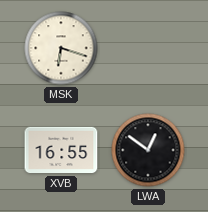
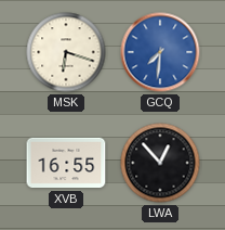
GCQ: none -> 7:31
LWA: 12:51 -> 12:53
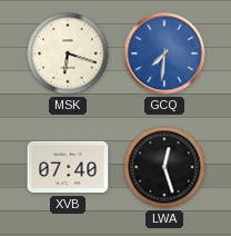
XVB: 16:55 -> 07:40
LWA: 12:53 -> 12:27
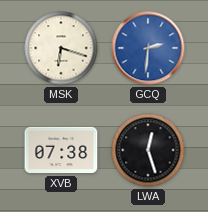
GCQ: 7:31 -> 2:31
XVB: 07:40 -> 07:38
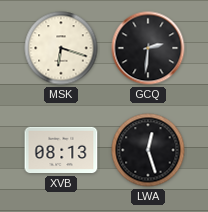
GCQ dial: blue -> black
XVB: 07:38 -> 08:13
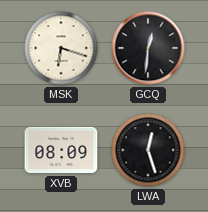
GCQ: 2:31 -> 12:31
XVB: 08:13 -> 08:09
